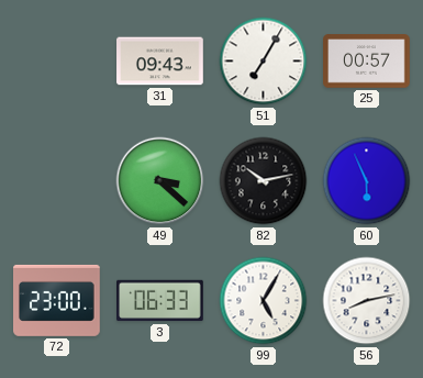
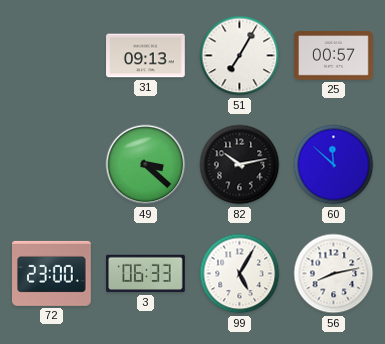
31: 09:43 -> 09:13
60: 5:56 -> 11:52
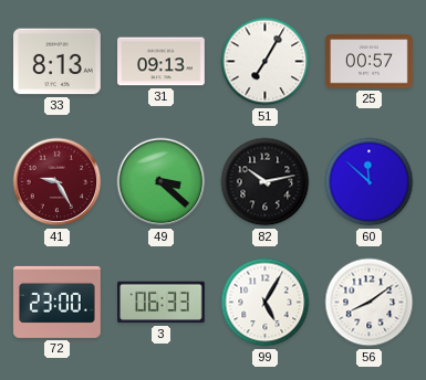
33: none -> 8:13
41: none -> 9:25
56: 8:13 -> 8:09
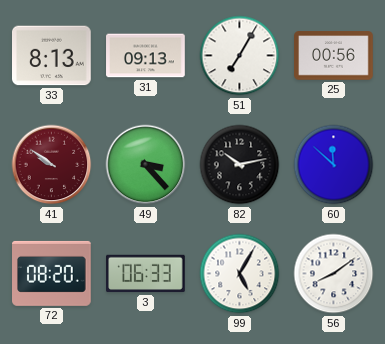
25: 00:57 -> 00:56
41: 9:25 -> 9:51
49: 3:22 -> 3:23
72: 23:00 -> 08:20
